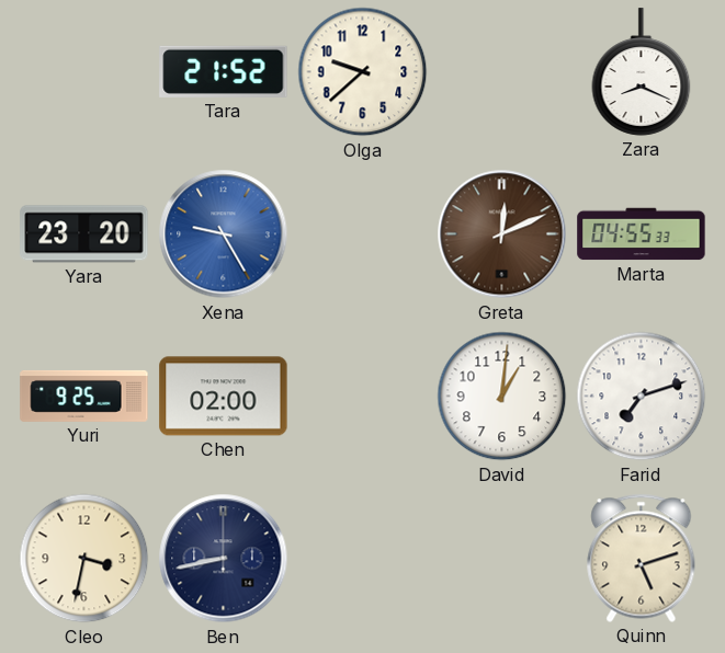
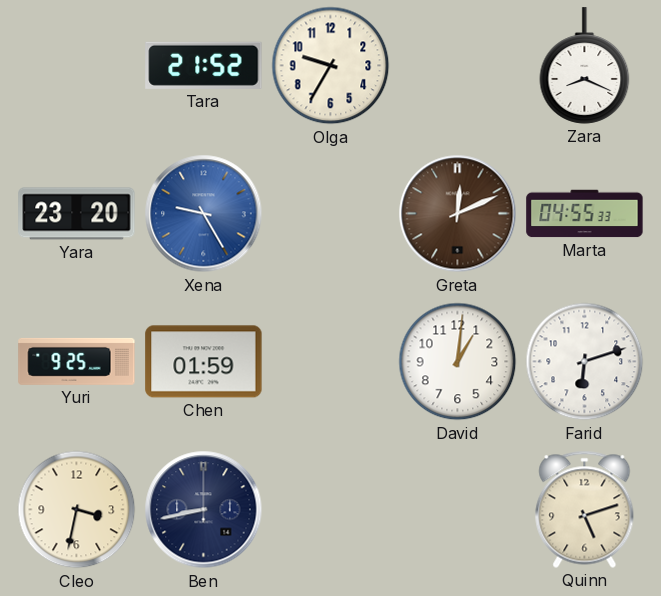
Olga: 9:38 -> 9:35
Chen: 02:00 -> 01:59
Farid: 7:12 -> 6:12
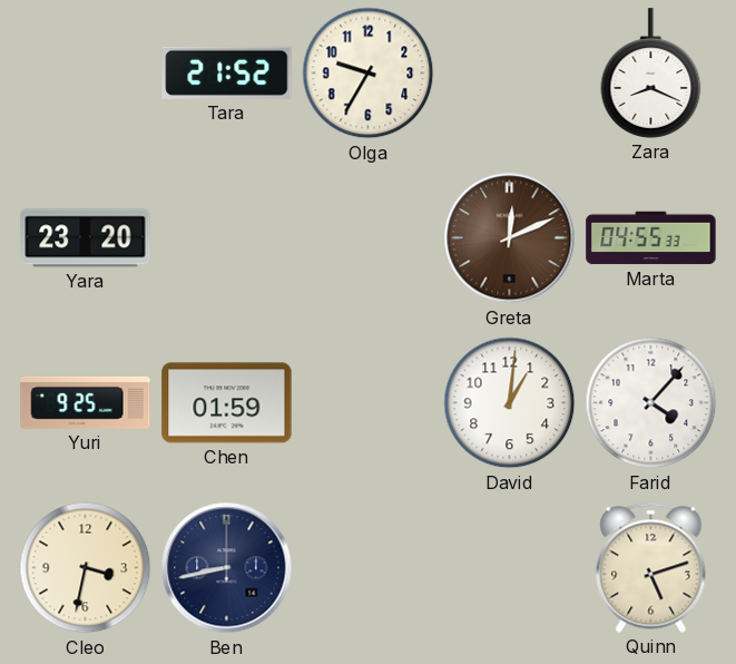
Xena: 9:25 -> none
Farid: 6:12 -> 4:07
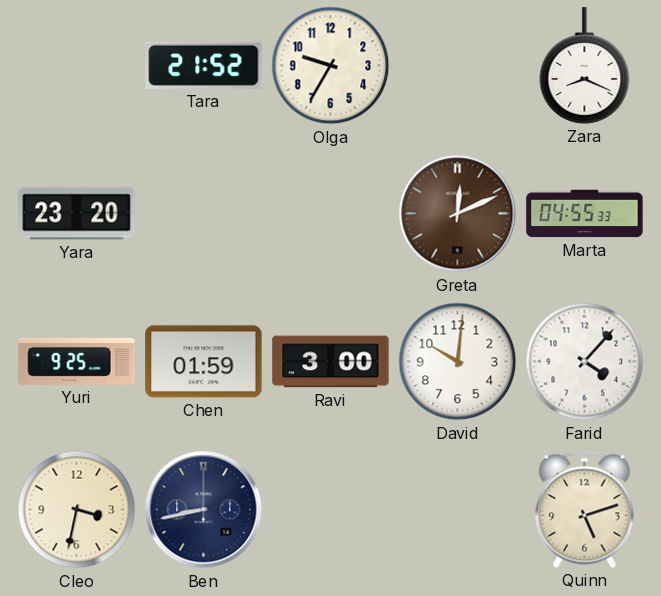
Ravi: none -> 3:00
David: 1:01 -> 10:01
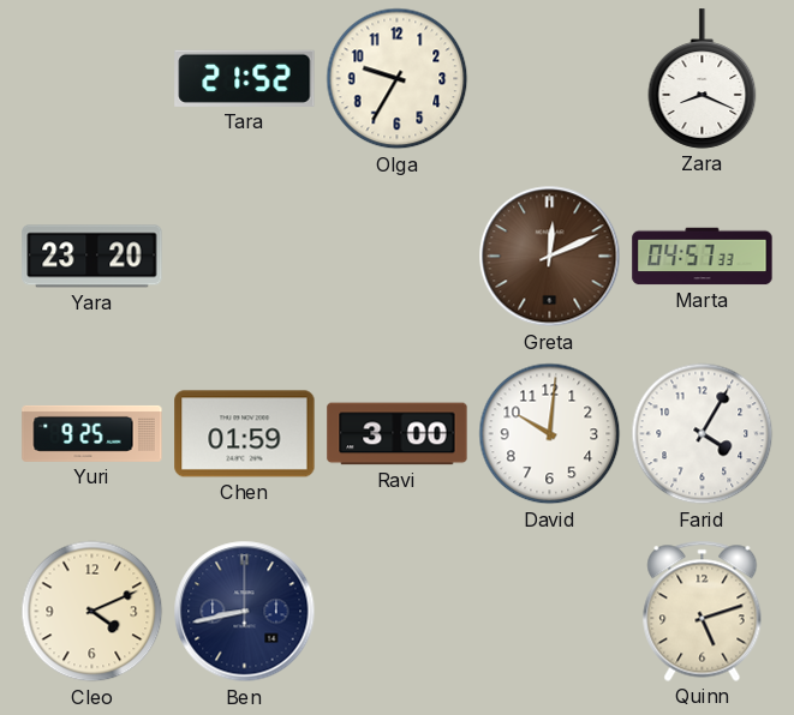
Marta: 04:55 -> 04:57
Farid: 4:07 -> 4:05
Cleo: 3:32 -> 4:11
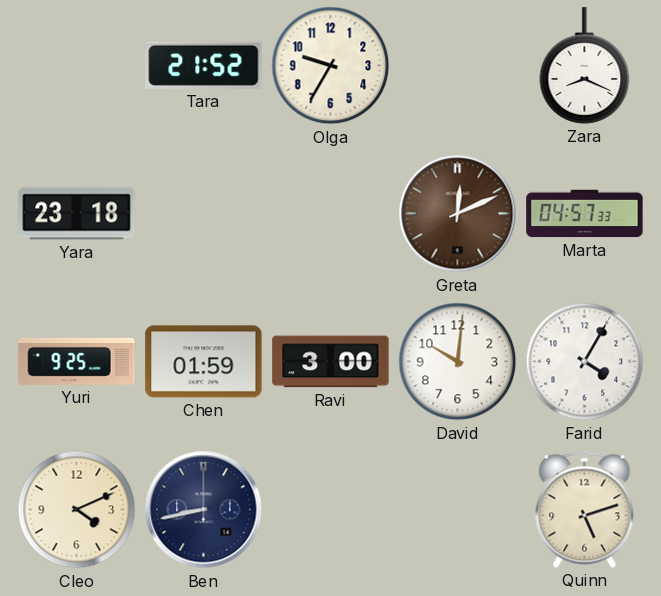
Yara: 23:20 -> 23:18
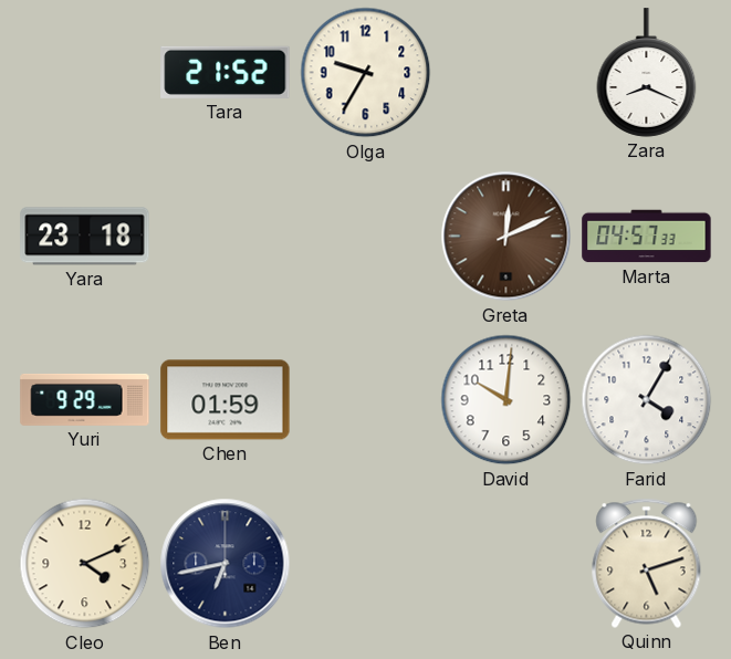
Yuri: 9:25 -> 9:29
Ravi: 3:00 -> none
Ben: 8:43 -> 6:43
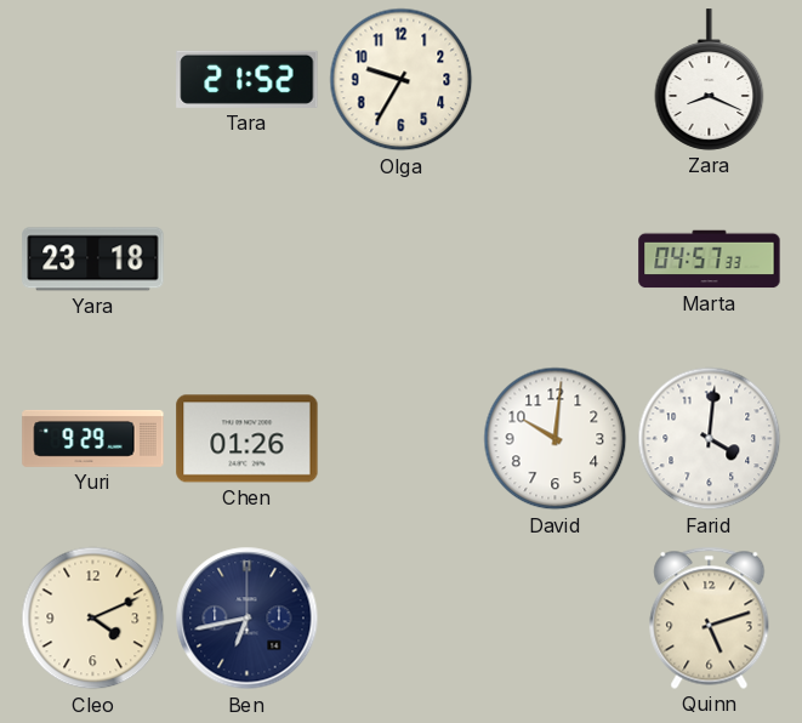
Greta: 12:11 -> none
Chen: 01:59 -> 01:26
Farid: 4:05 -> 4:01
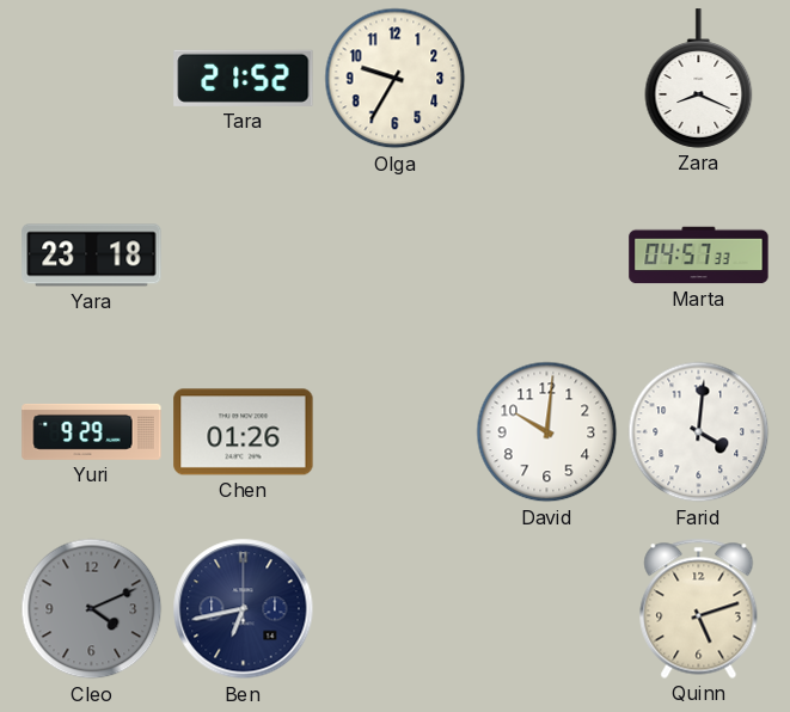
Cleo dial: cream -> grey
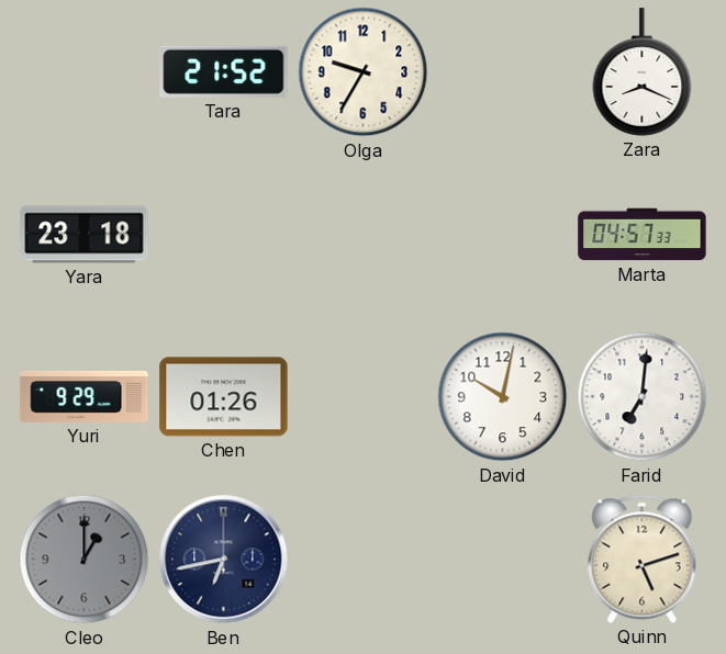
David: 10:01 -> 10:02
Farid: 4:01 -> 7:01
Cleo: 4:11 -> 1:00
